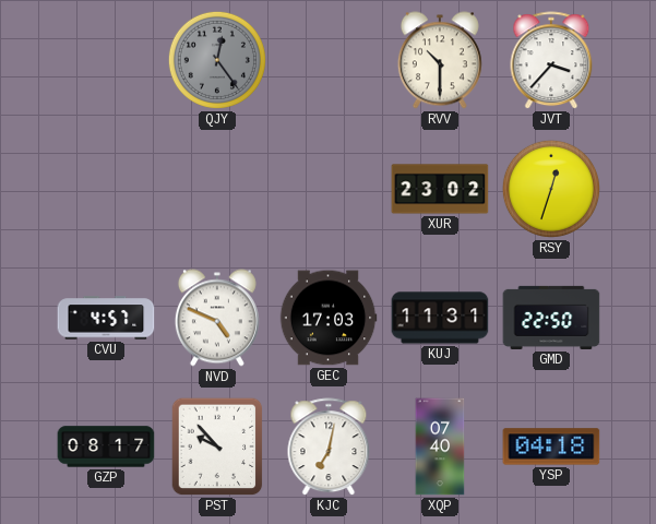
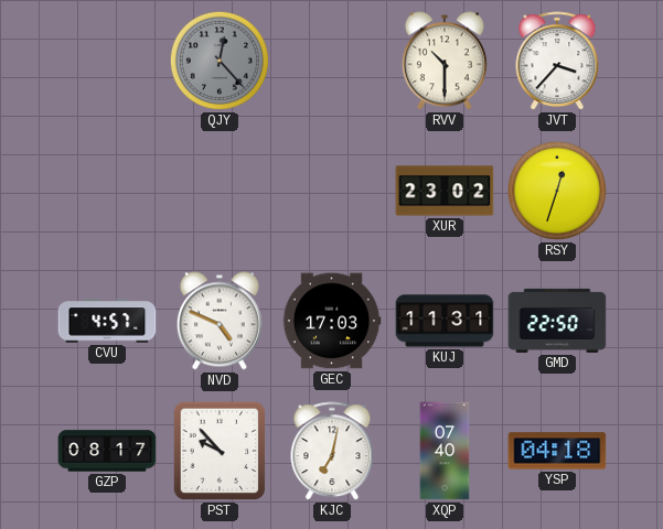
QJY: 12:24 -> 12:23
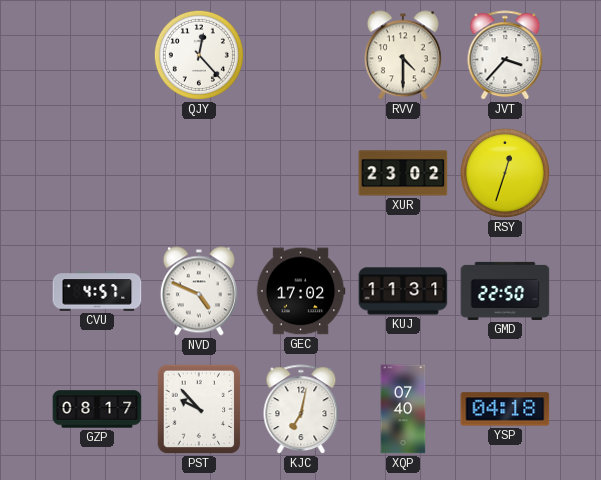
QJY dial: grey -> white
RVV: 10:30 -> 4:30
GEC: 17:03 -> 17:02
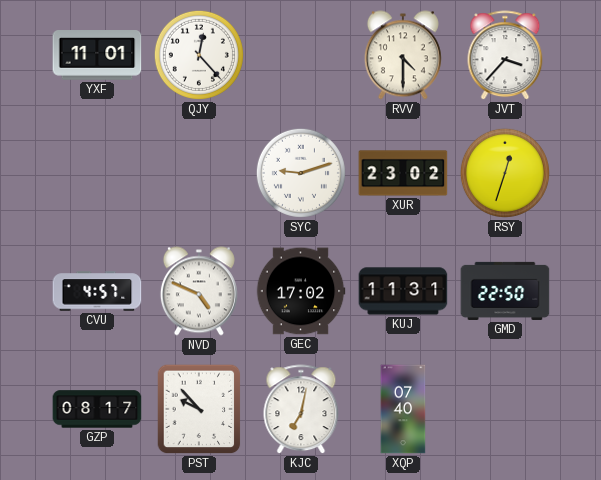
YXF: none -> 11:01
SYC: none -> 9:12
YSP: 04:18 -> none
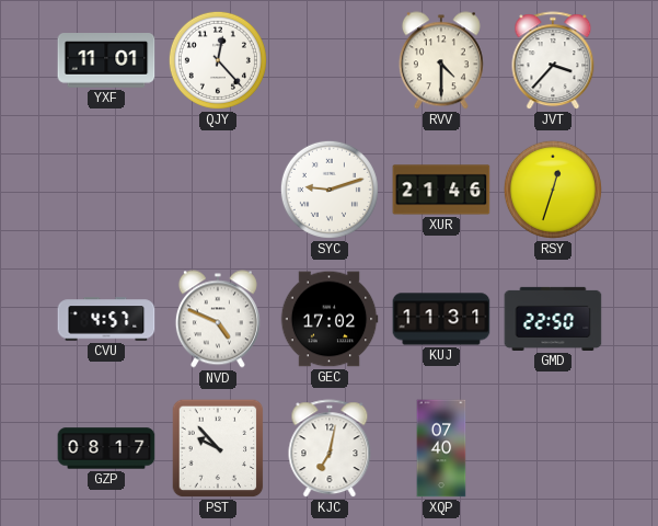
XUR: 23:02 -> 21:46
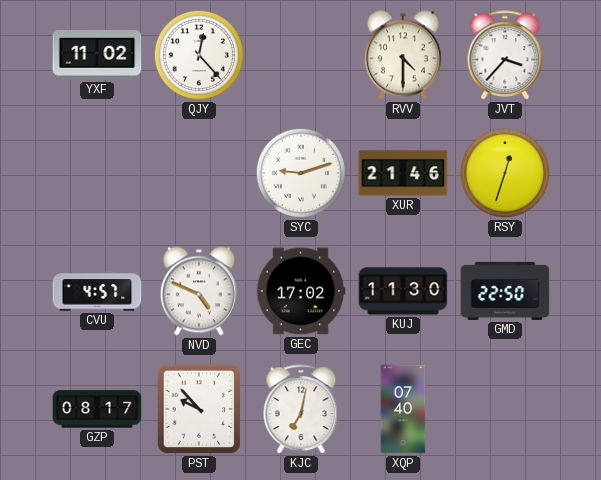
YXF: 11:01 -> 11:02
KUJ: 11:31 -> 11:30
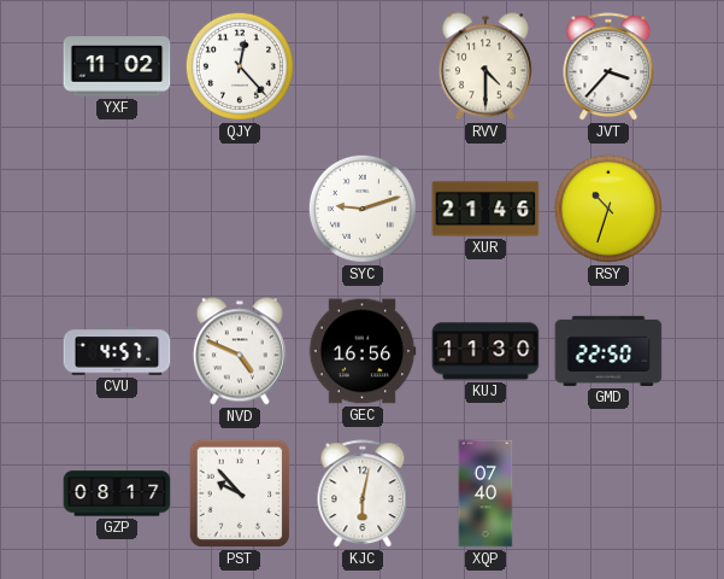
RSY: 12:33 -> 10:33
GEC: 17:02 -> 16:56
KJC: 7:02 -> 6:02
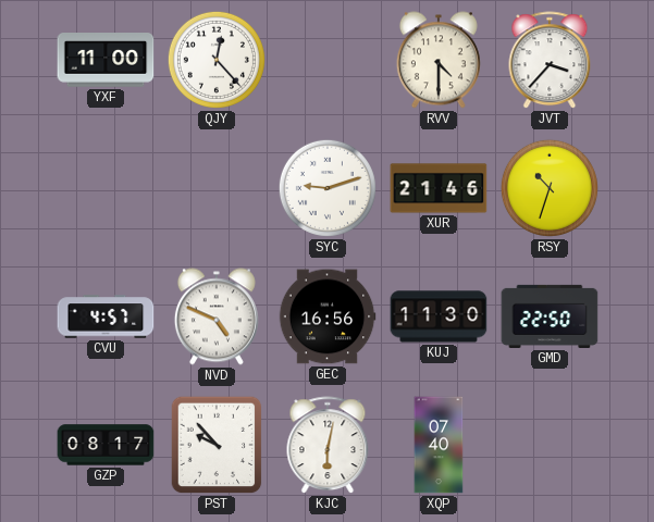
YXF: 11:02 -> 11:00
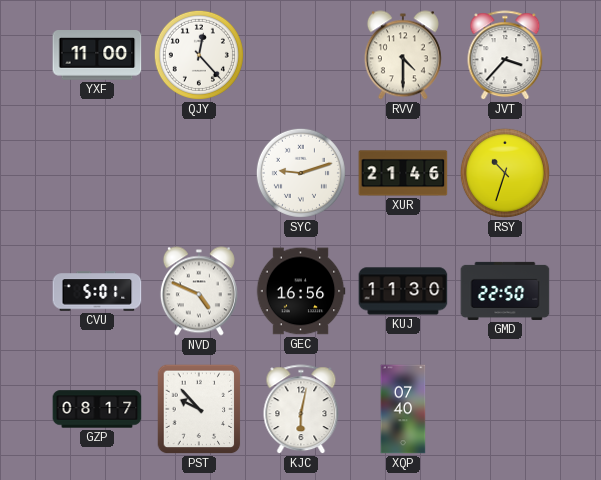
CVU: 4:57 -> 5:01
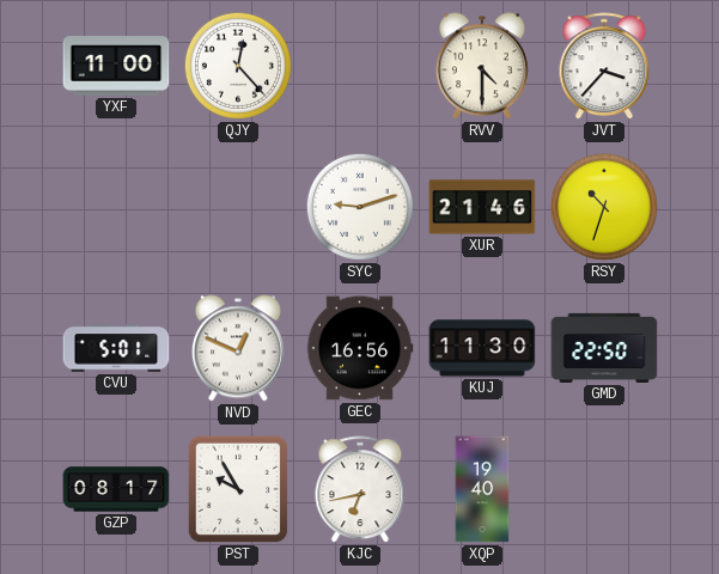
NVD: 4:49 -> 12:49
PST: 9:53 -> 9:55
KJC: 6:02 -> 6:43
XQP: 07:40 -> 19:40
